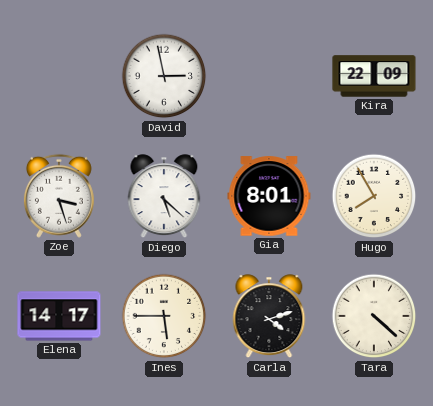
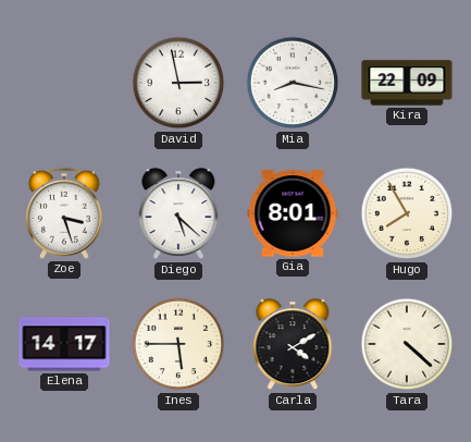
Mia: none -> 8:17
Carla: 4:12 -> 4:10
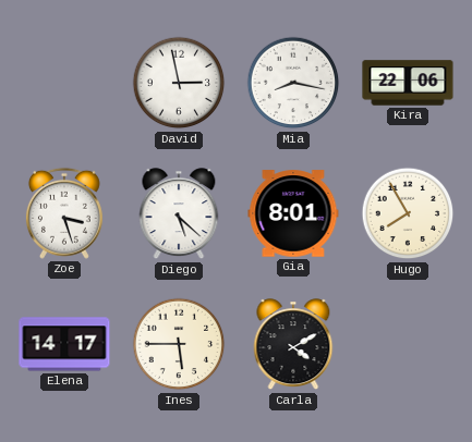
Kira: 22:09 -> 22:06
Tara: 4:22 -> none
